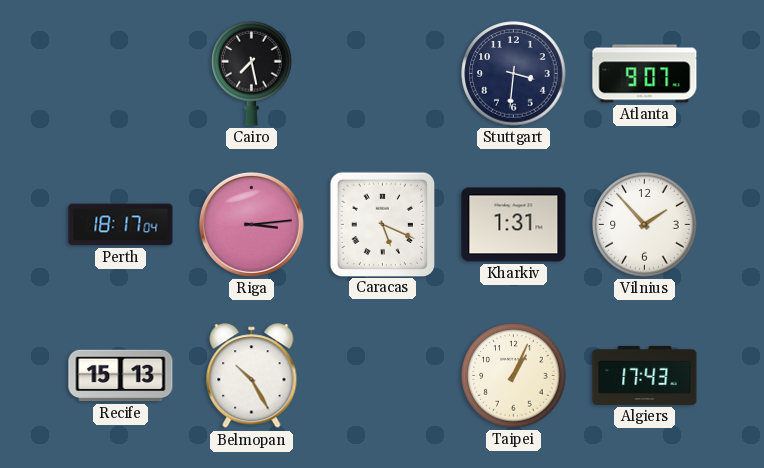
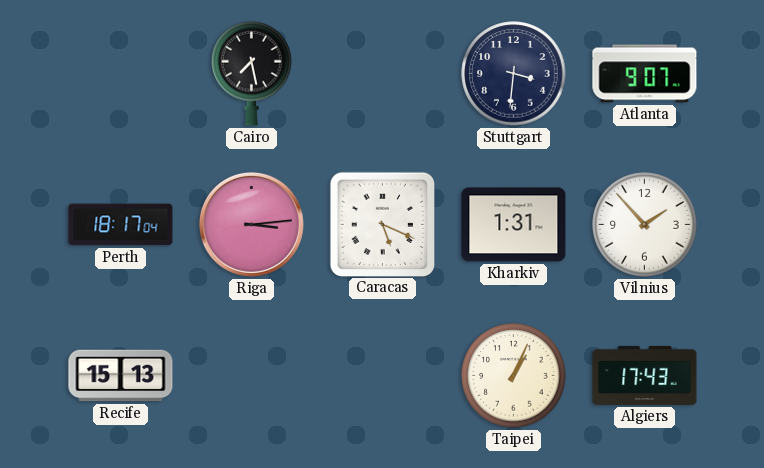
Belmopan: 10:25 -> none
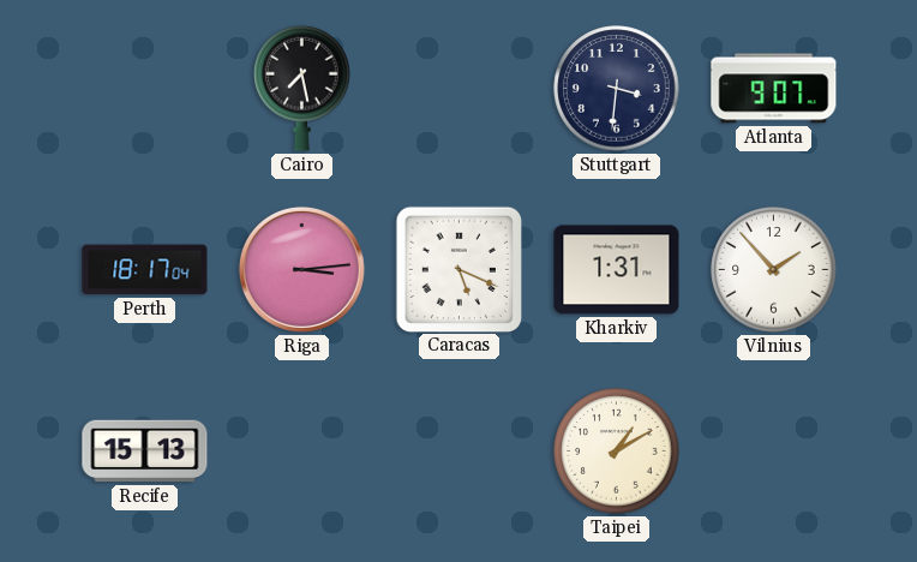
Taipei: 1:04 -> 1:10
Algiers: 17:43 -> none
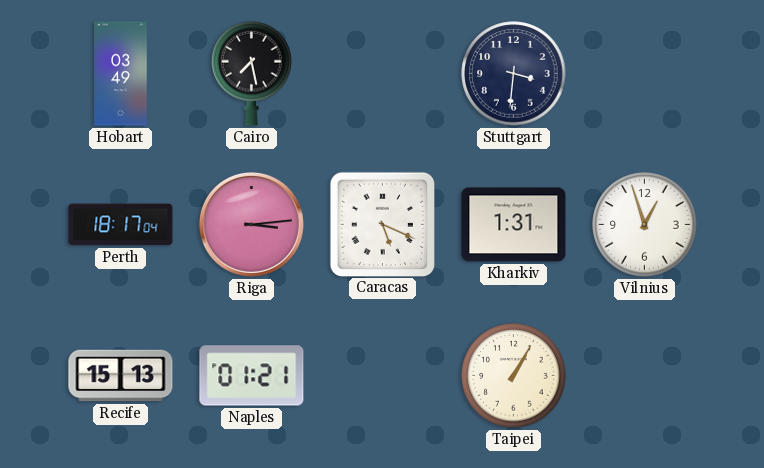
Hobart: none -> 03:49
Atlanta: 9:07 -> none
Vilnius: 1:53 -> 12:57
Naples: none -> 01:21
Taipei: 1:10 -> 1:05
